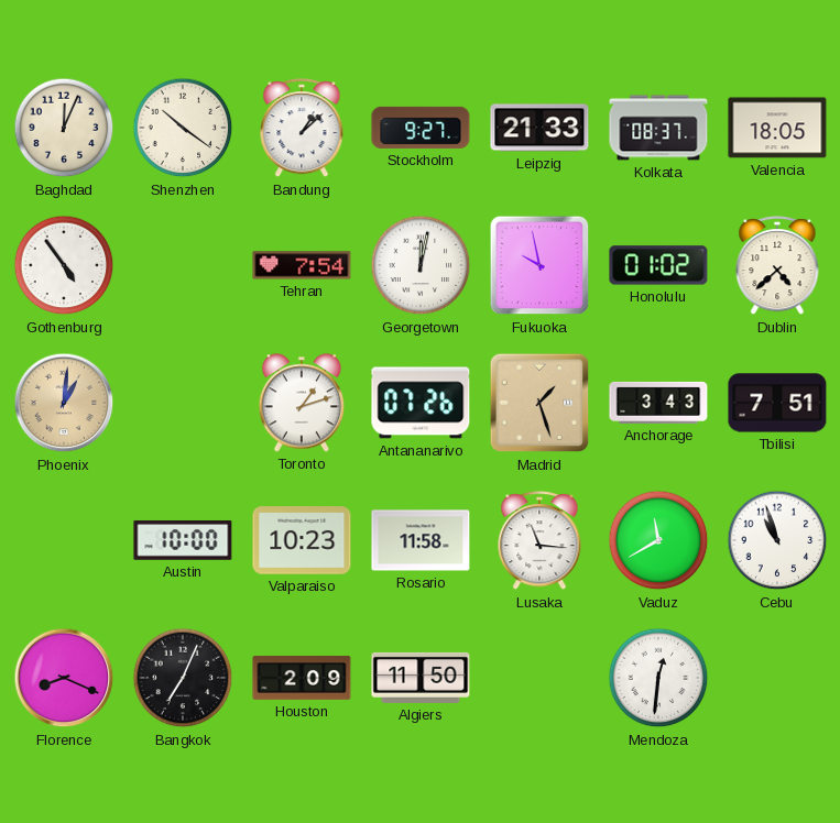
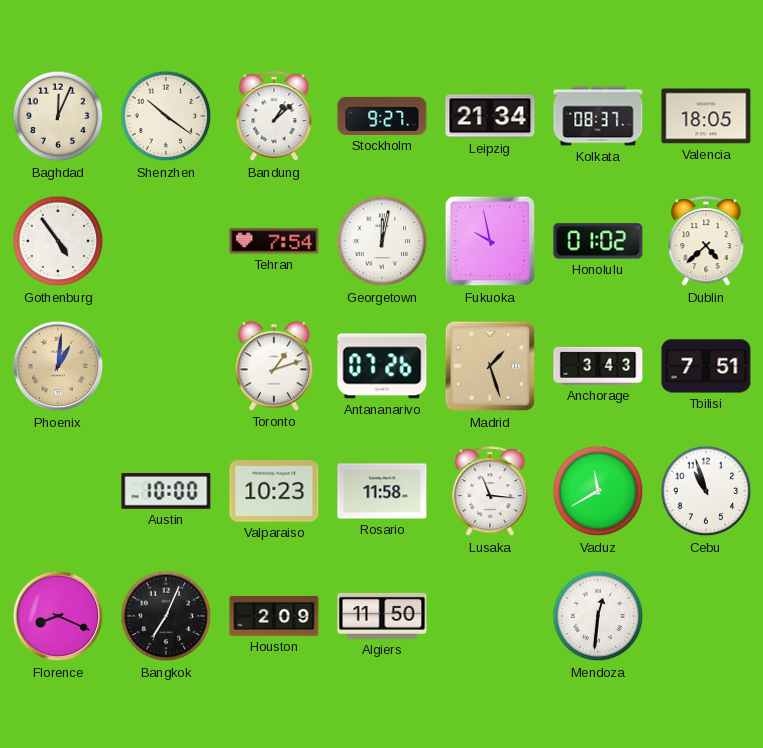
Leipzig: 21:33 -> 21:34
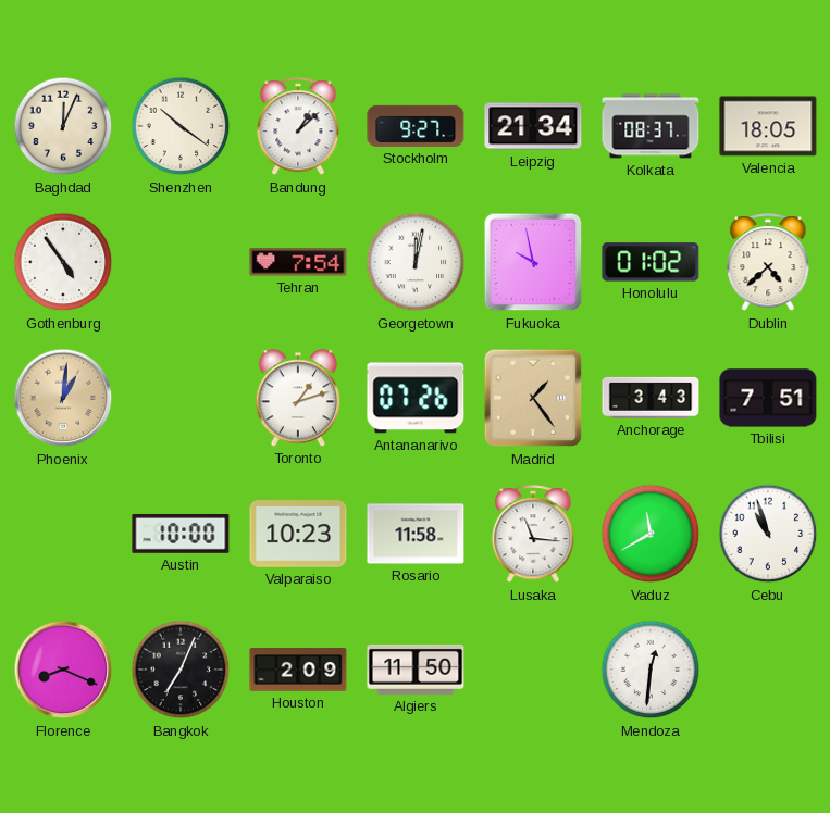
Madrid: 1:27 -> 1:24
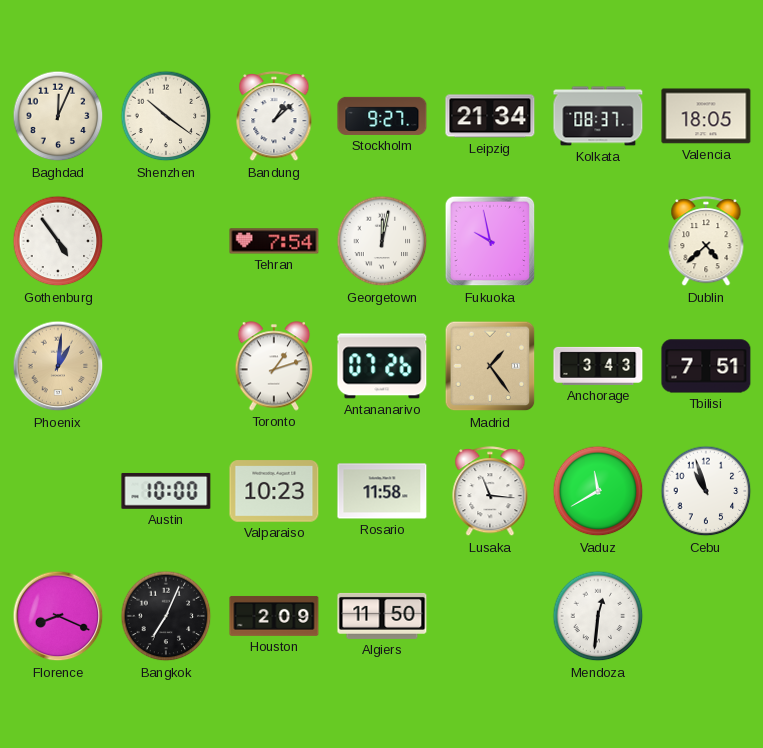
Honolulu: 01:02 -> none
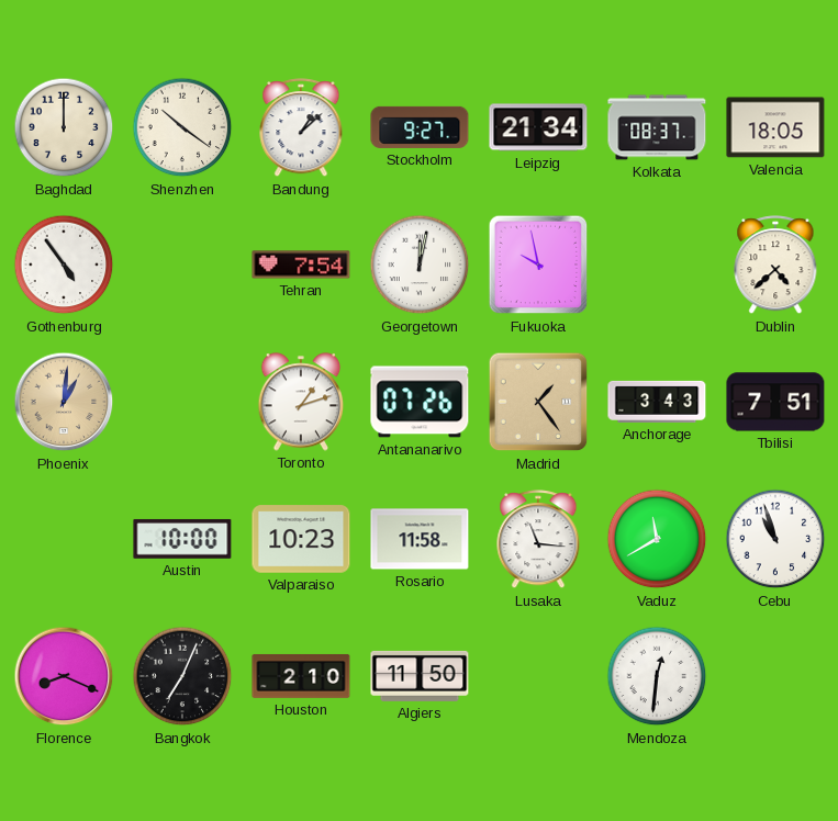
Baghdad: 12:04 -> 12:00
Houston: 2:09 -> 2:10
